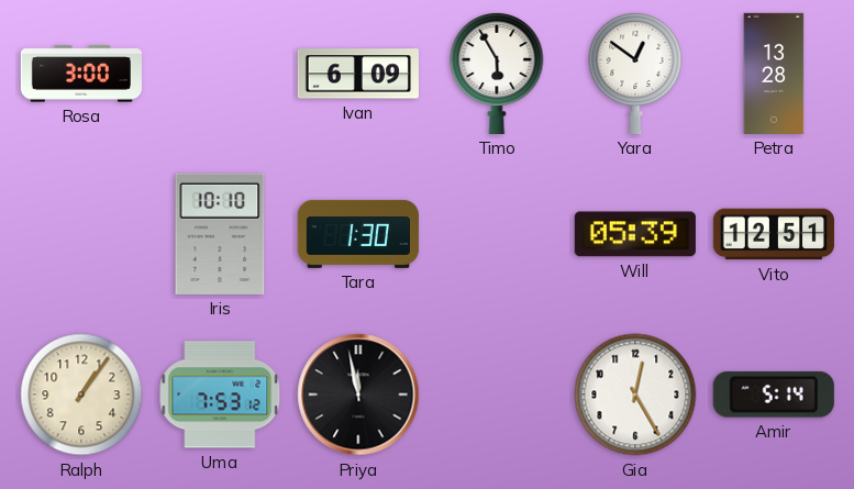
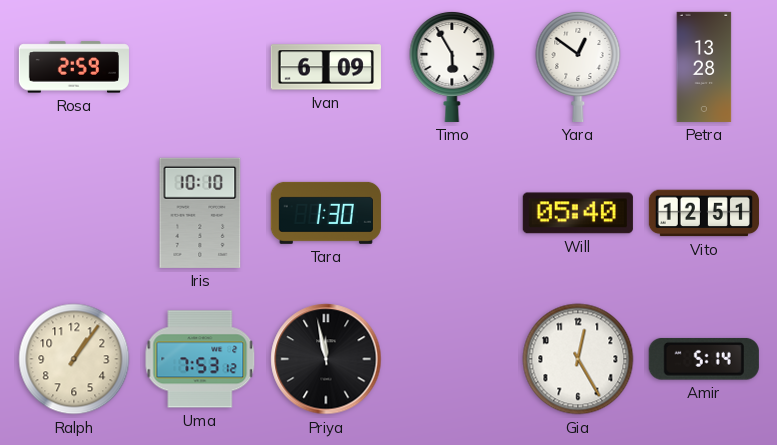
Rosa: 3:00 -> 2:59
Will: 05:39 -> 05:40
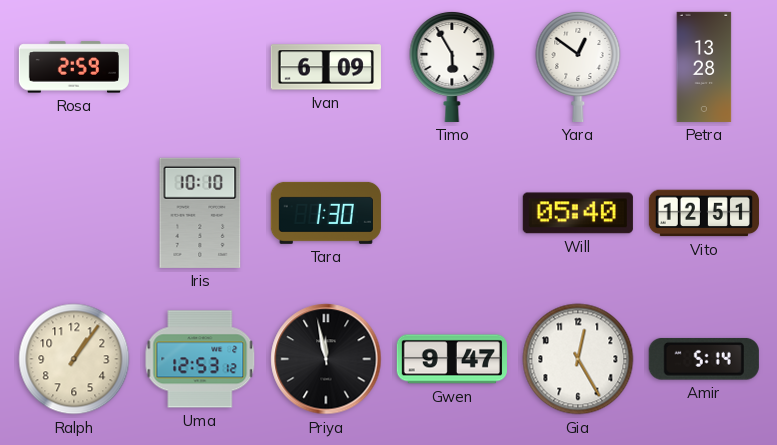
Uma: 7:53 -> 12:53
Gwen: none -> 9:47
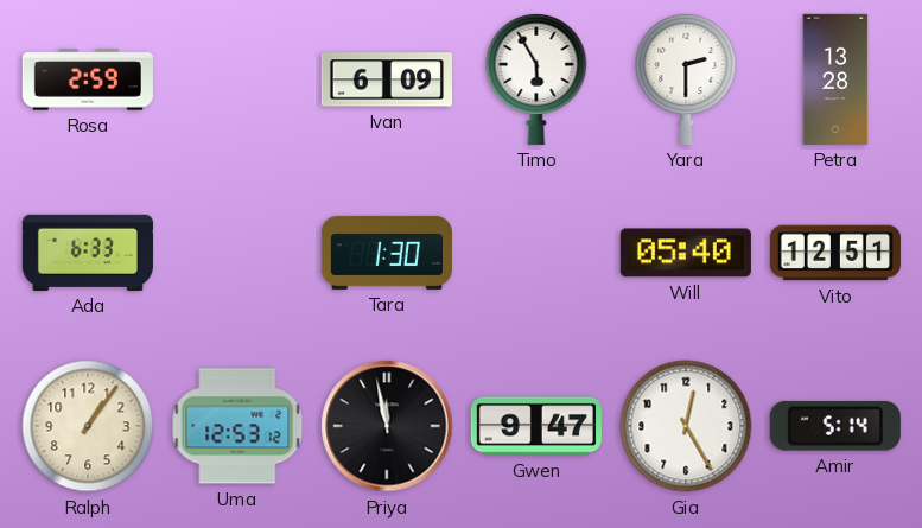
Yara: 12:51 -> 2:30
Ada: none -> 6:33
Iris: 10:10 -> none
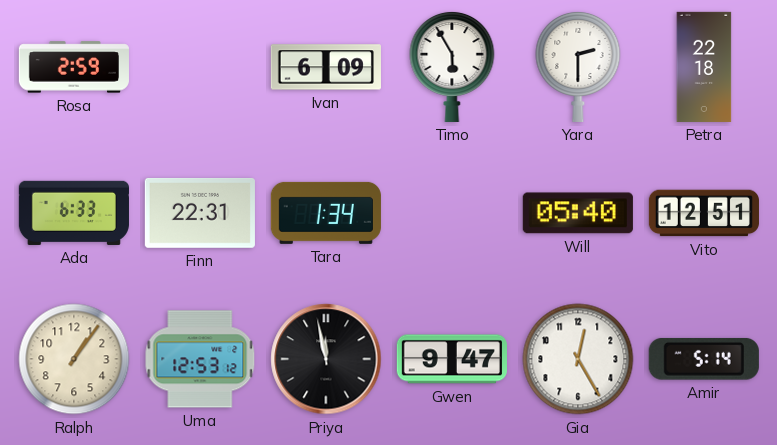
Petra: 13:28 -> 22:18
Finn: none -> 22:31
Tara: 1:30 -> 1:34
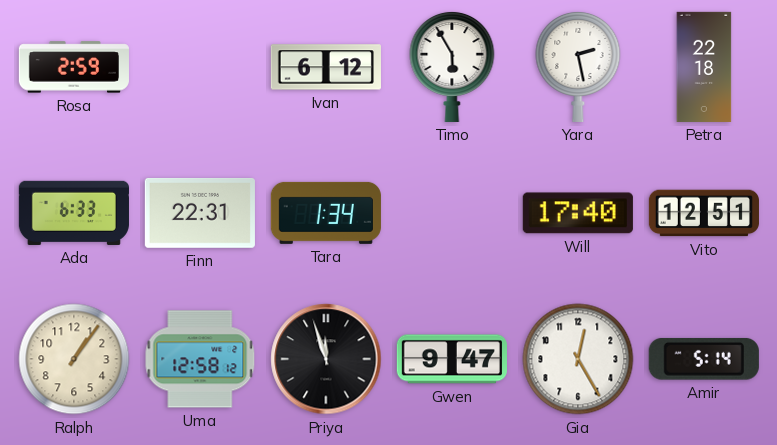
Ivan: 6:09 -> 6:12
Yara: 2:30 -> 2:28
Will: 05:40 -> 17:40
Uma: 12:53 -> 12:58
Priya: 11:58 -> 11:57
